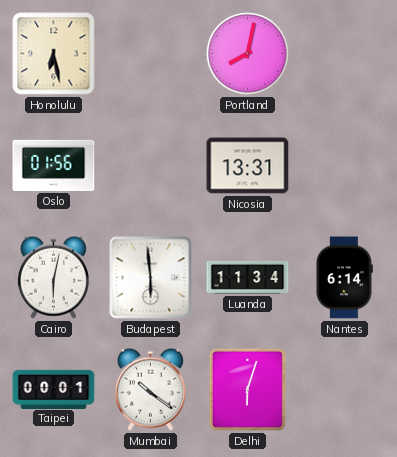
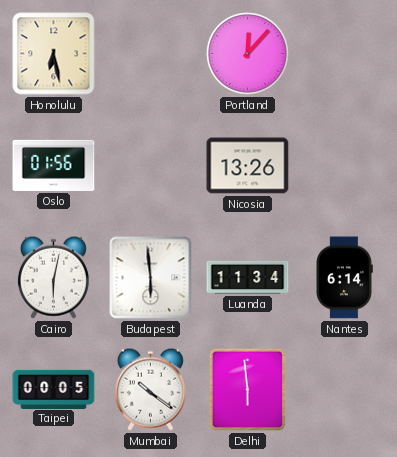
Portland: 8:02 -> 12:07
Nicosia: 13:31 -> 13:26
Taipei: 00:01 -> 00:05
Delhi: 6:03 -> 5:59
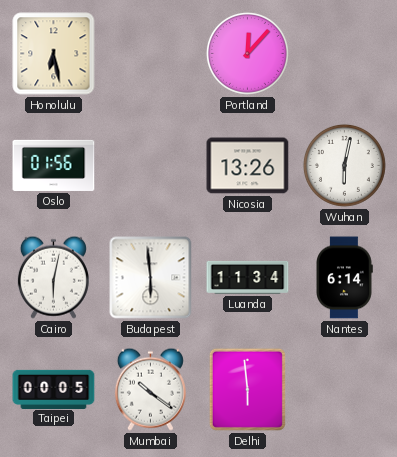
Wuhan: none -> 6:02
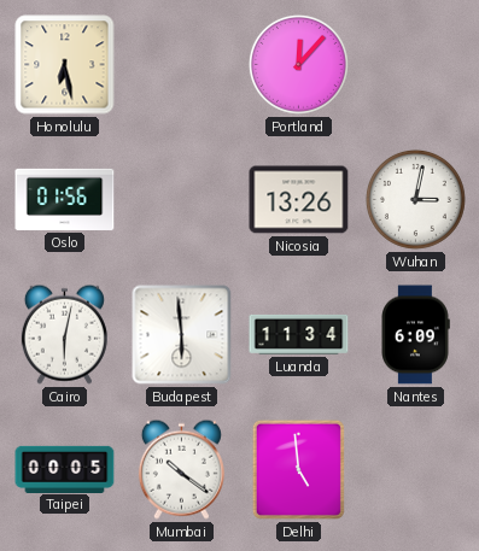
Wuhan: 6:02 -> 3:02
Nantes: 6:14 -> 6:09
Delhi: 5:59 -> 4:59
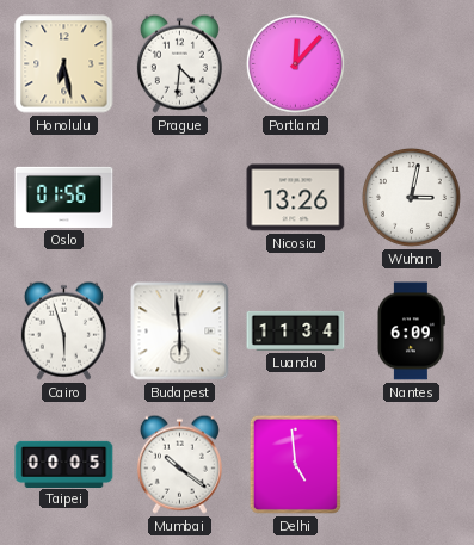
Prague: none -> 4:31
Cairo: 6:02 -> 5:57
